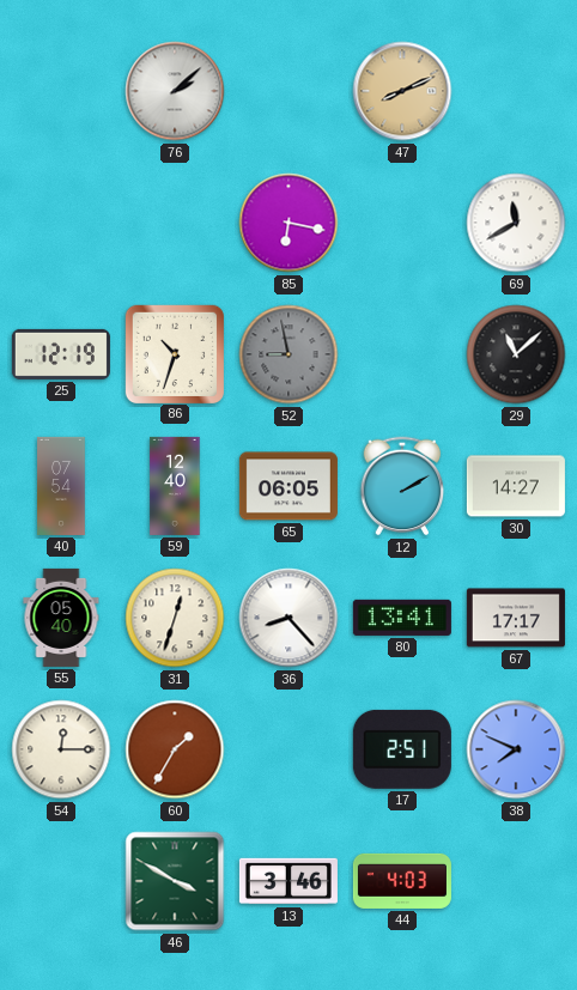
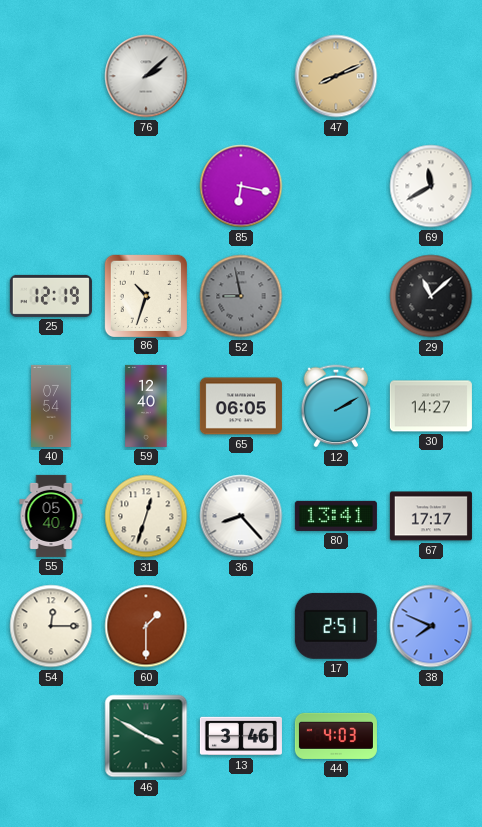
60: 1:35 -> 1:30
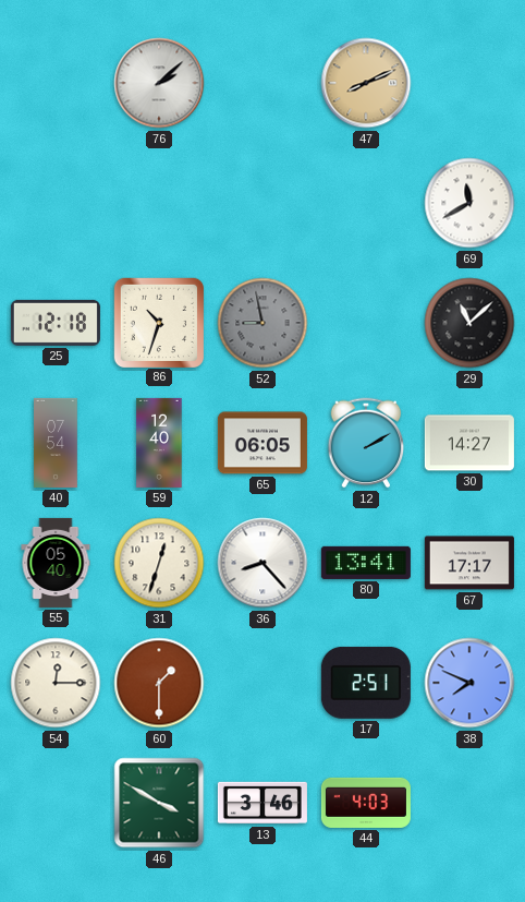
85: 6:17 -> none
25: 12:19 -> 12:18
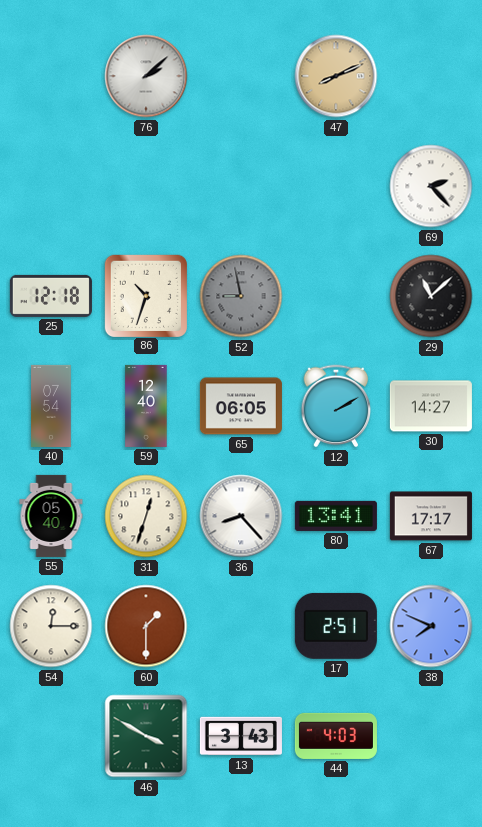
69: 11:40 -> 2:23
13: 3:46 -> 3:43
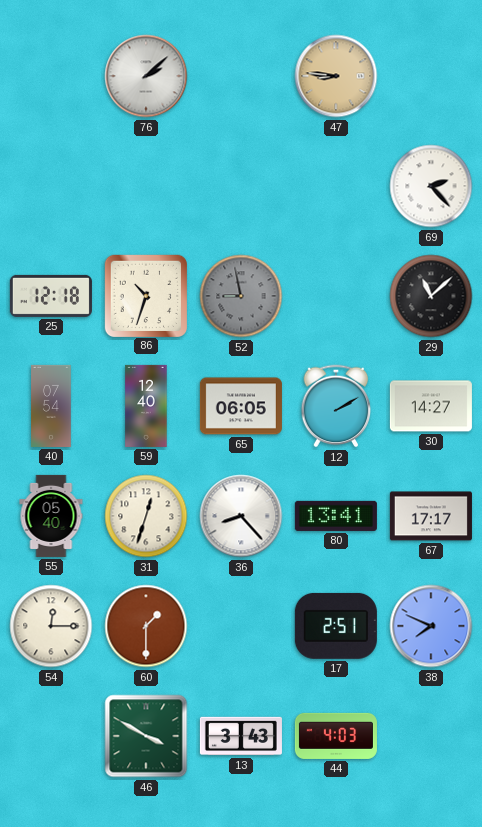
47: 8:11 -> 8:46
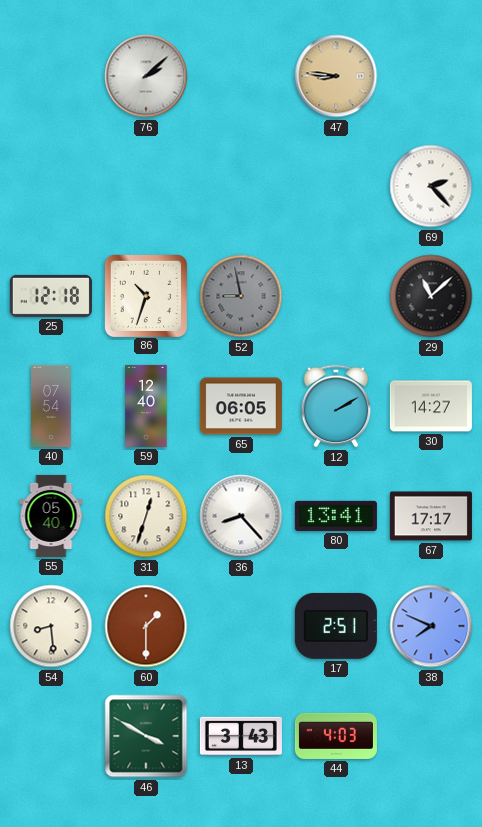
54: 12:15 -> 8:29
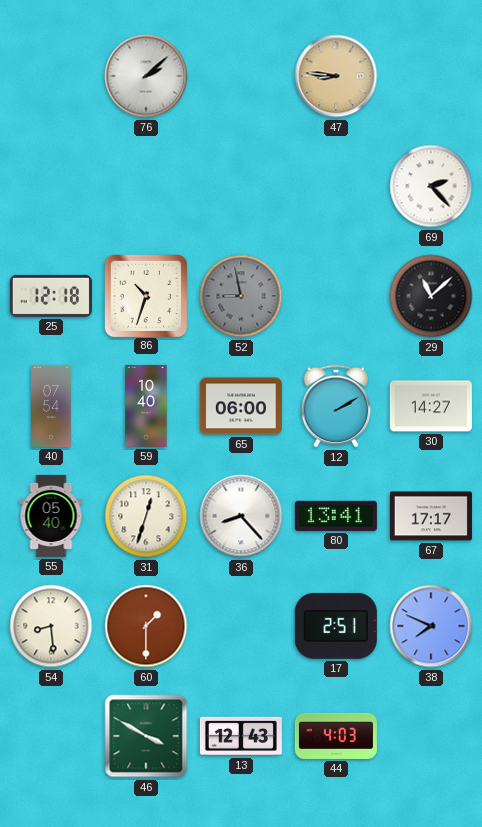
59: 12:40 -> 10:40
65: 06:05 -> 06:00
13: 3:43 -> 12:43
